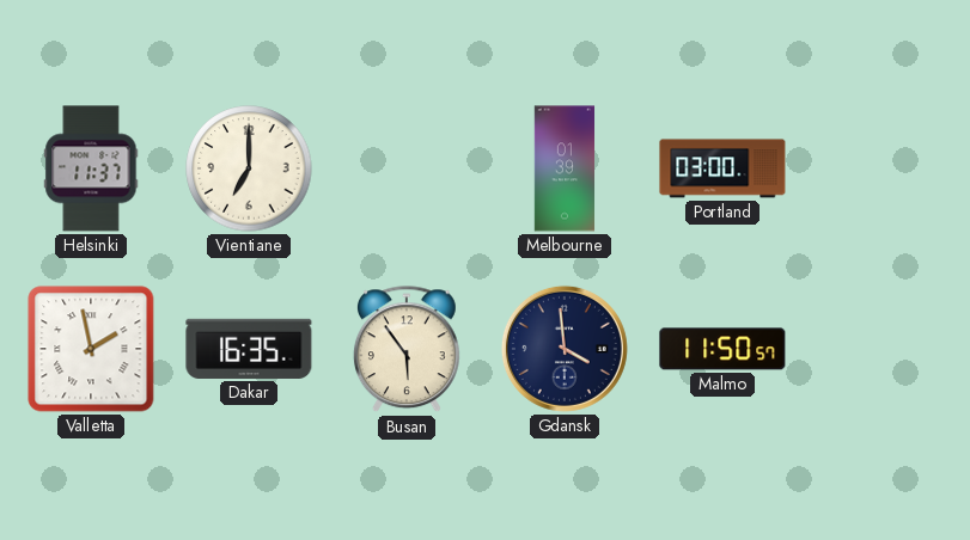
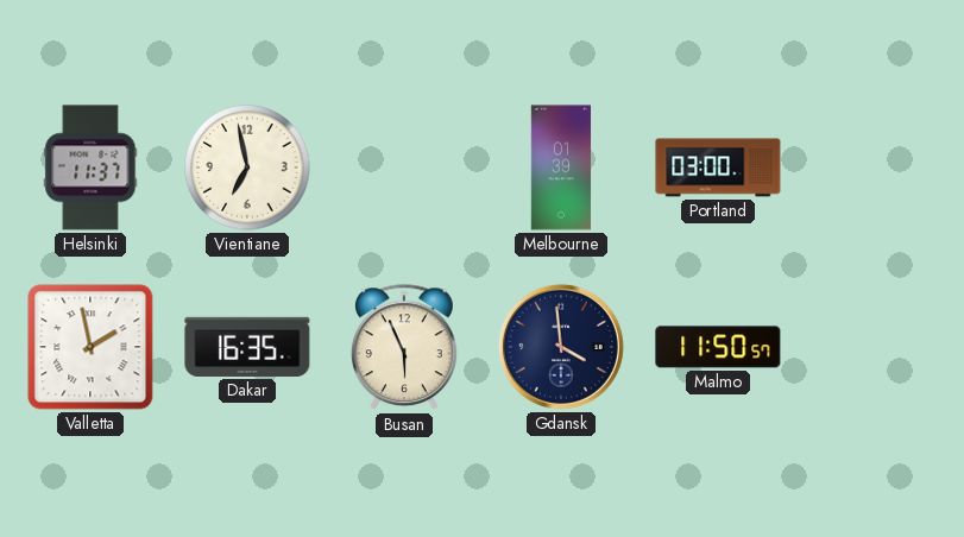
Vientiane: 7:00 -> 6:58
Busan: 5:54 -> 5:56
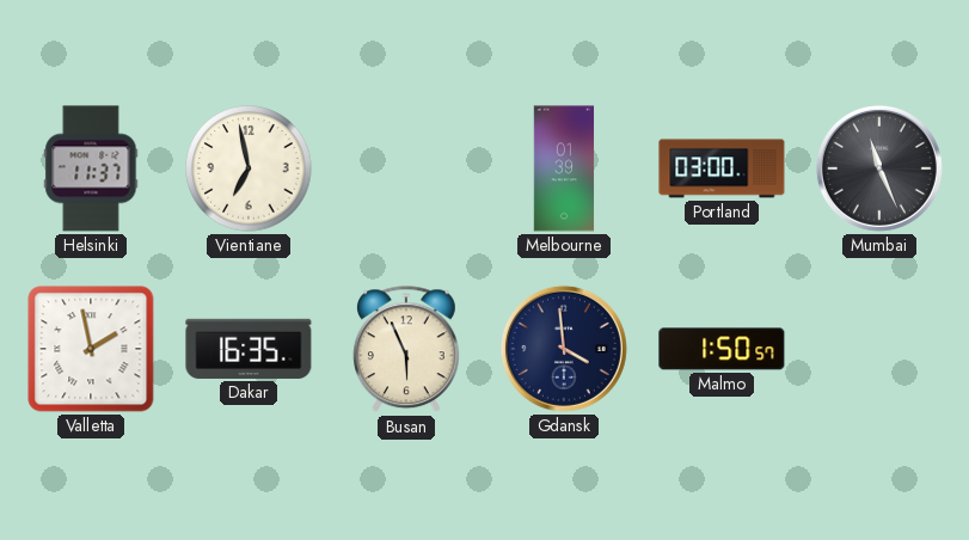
Mumbai: none -> 11:26
Malmo: 11:50 -> 1:50
